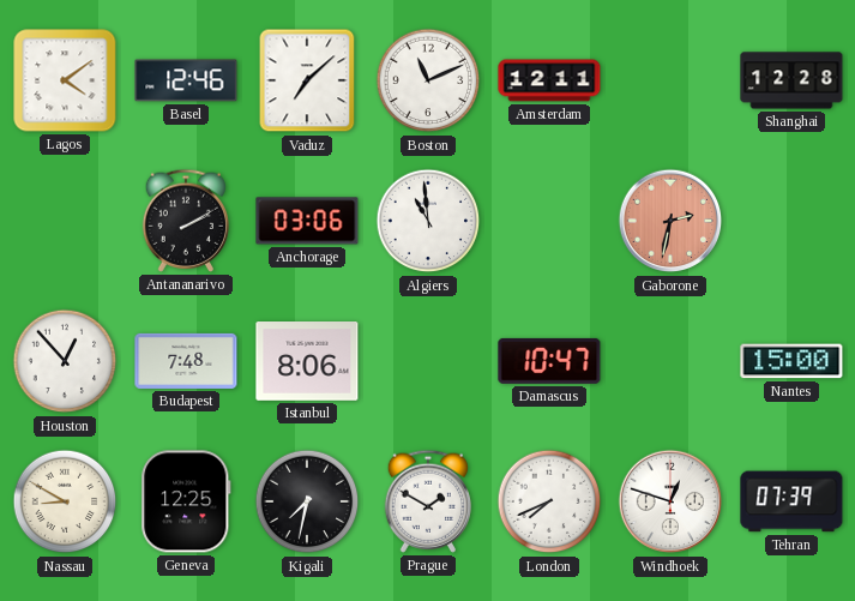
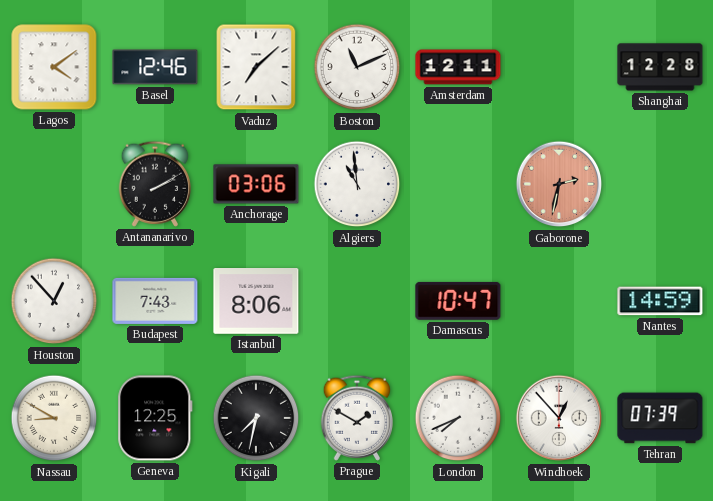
Budapest: 7:48 -> 7:43
Nantes: 15:00 -> 14:59
Windhoek: 12:48 -> 12:53
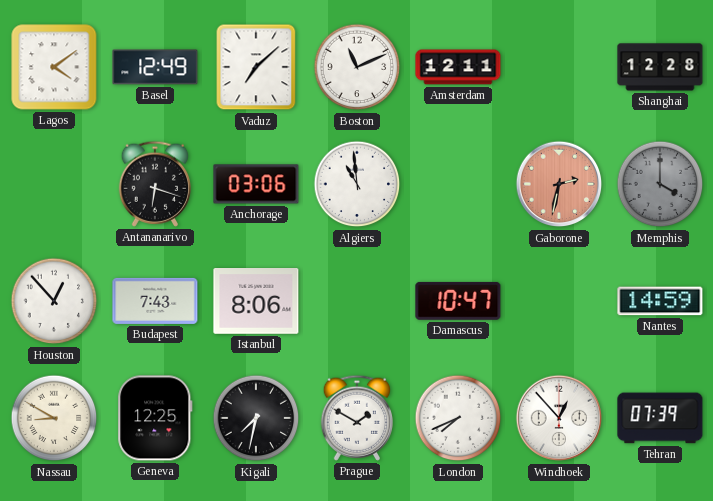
Basel: 12:46 -> 12:49
Antananarivo: 2:10 -> 6:18
Memphis: none -> 4:00
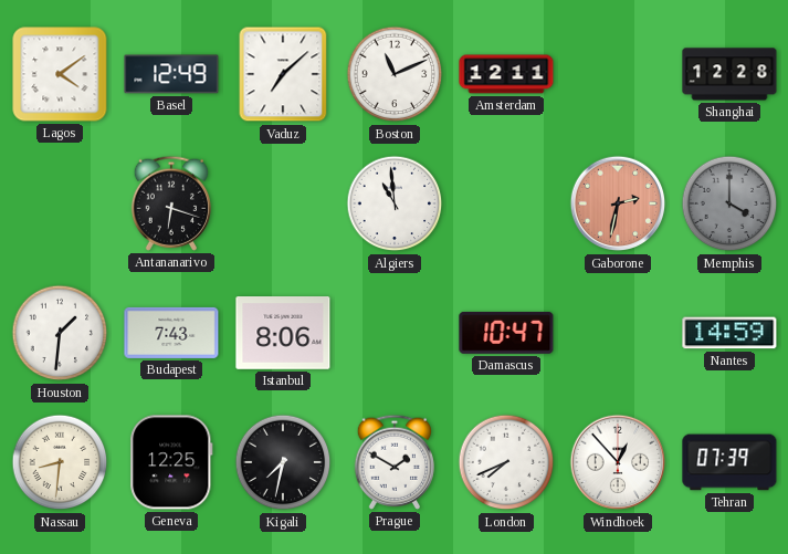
Anchorage: 03:06 -> none
Houston: 12:53 -> 1:31
Nassau: 8:50 -> 8:31
